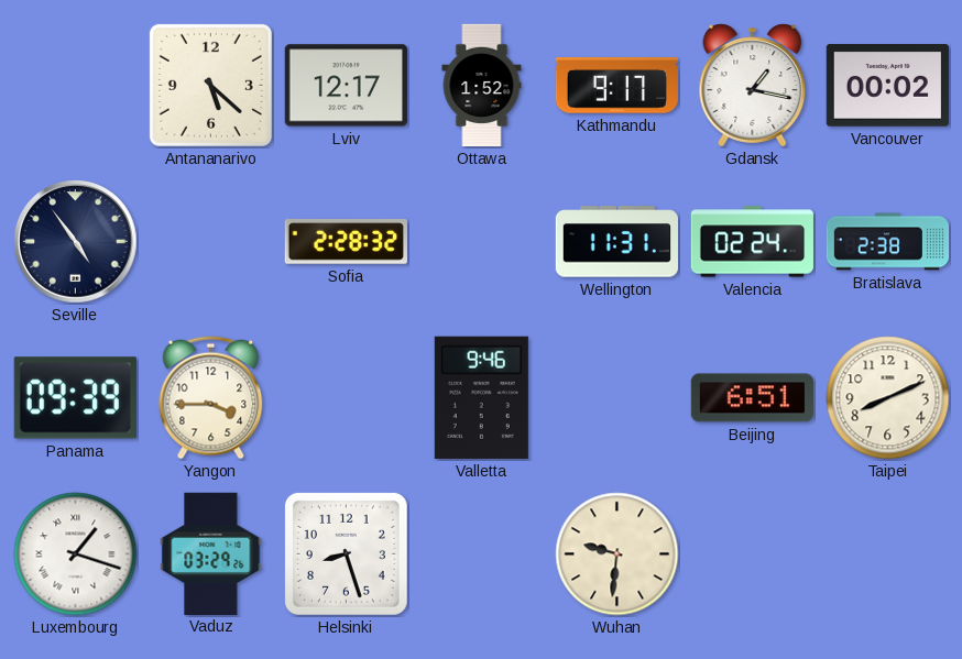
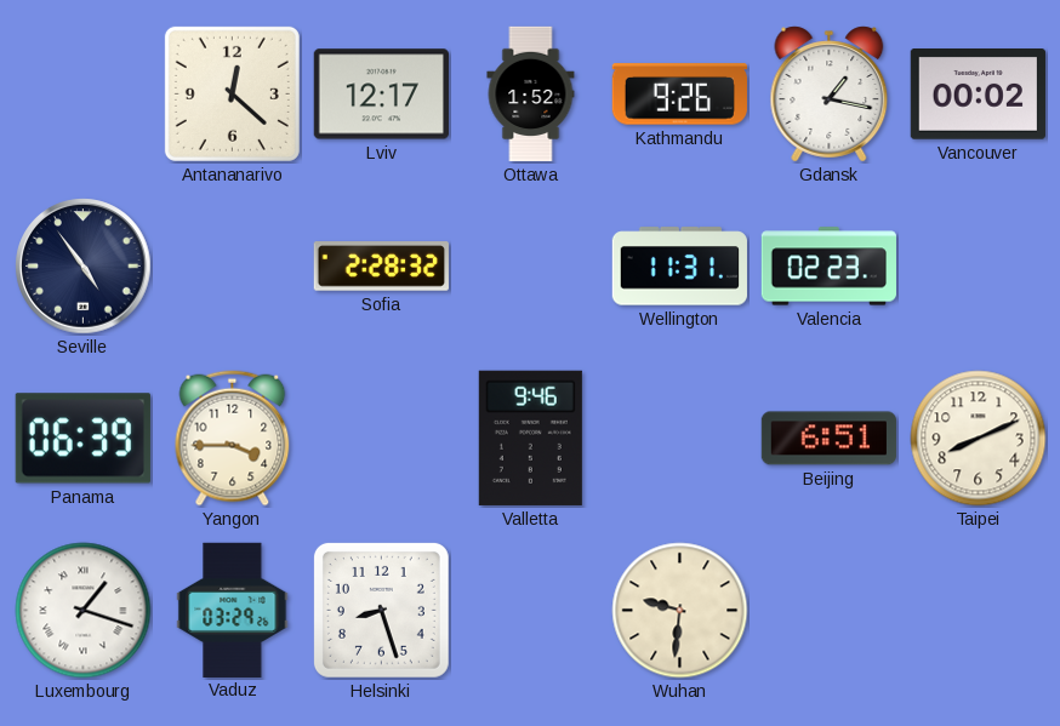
Antananarivo: 5:22 -> 12:22
Kathmandu: 9:17 -> 9:26
Valencia: 02:24 -> 02:23
Bratislava: 2:38 -> none
Panama: 09:39 -> 06:39
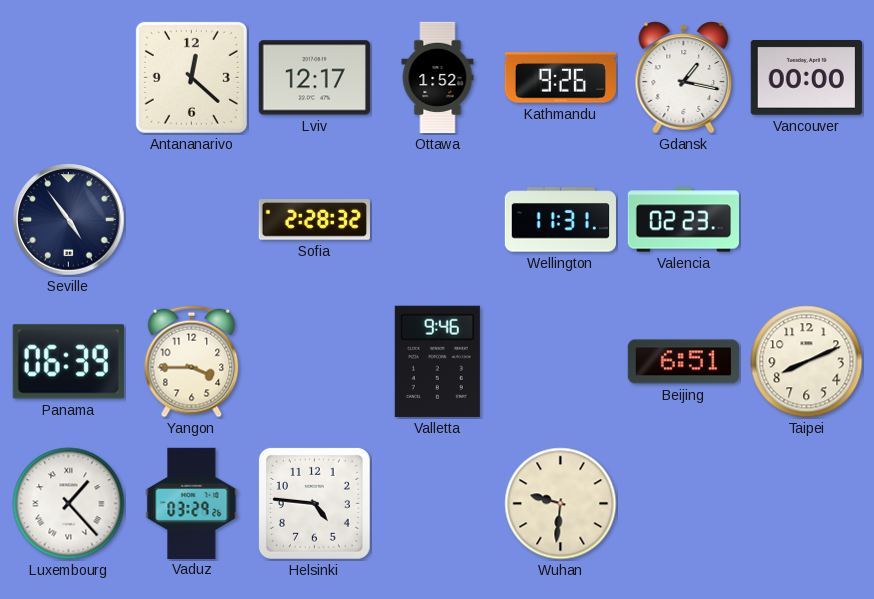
Vancouver: 00:02 -> 00:00
Luxembourg: 1:18 -> 1:23
Helsinki: 8:27 -> 4:46
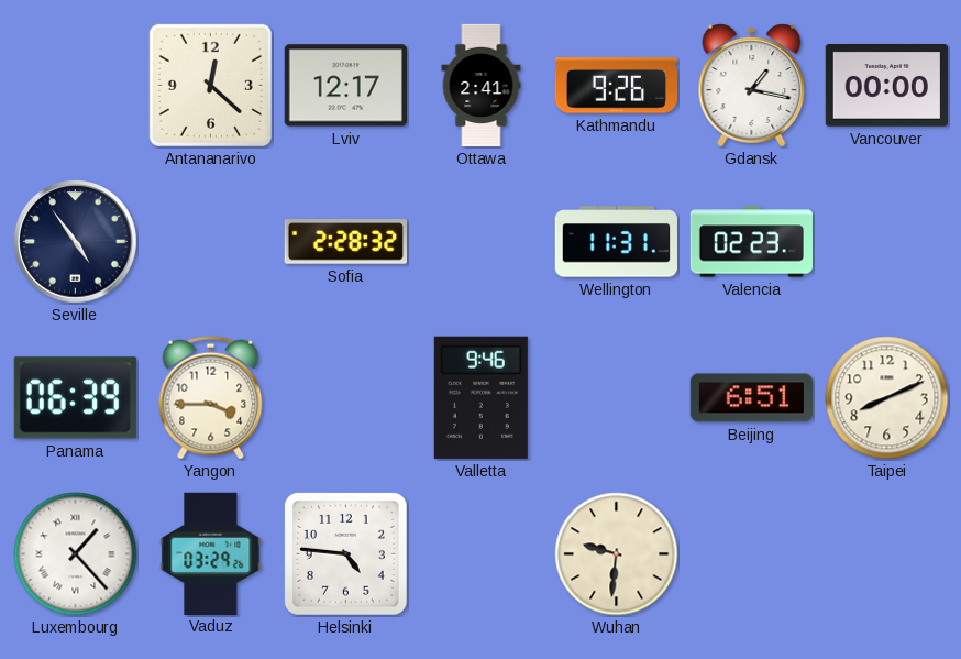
Ottawa: 1:52 -> 2:41
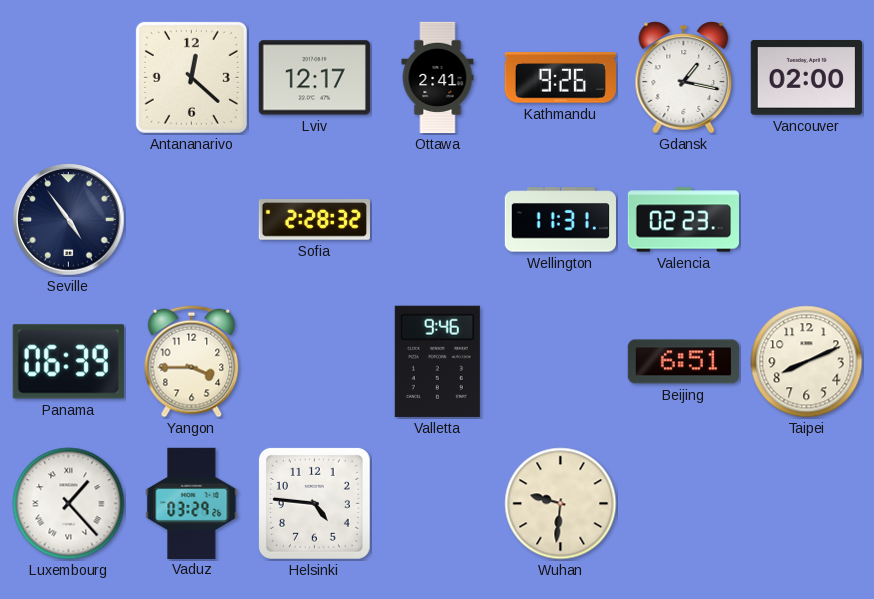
Vancouver: 00:00 -> 02:00
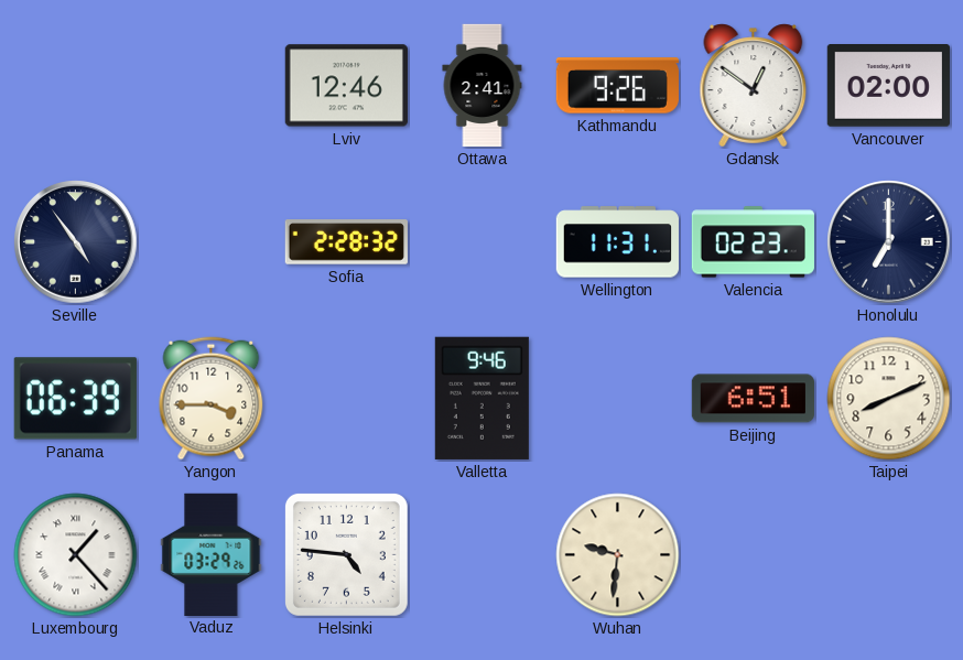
Antananarivo: 12:22 -> none
Lviv: 12:17 -> 12:46
Gdansk: 1:17 -> 12:51
Honolulu: none -> 7:00
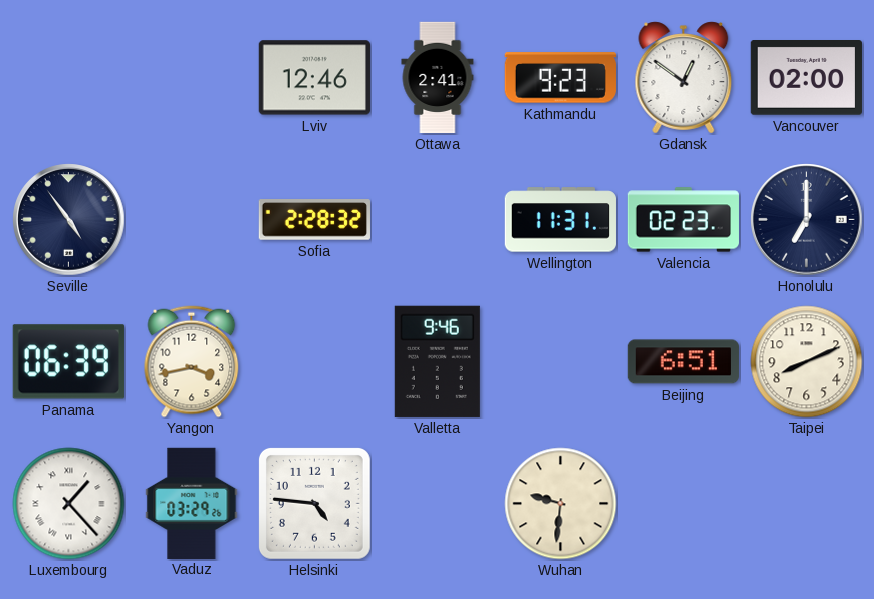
Kathmandu: 9:26 -> 9:23
Yangon: 3:45 -> 3:43
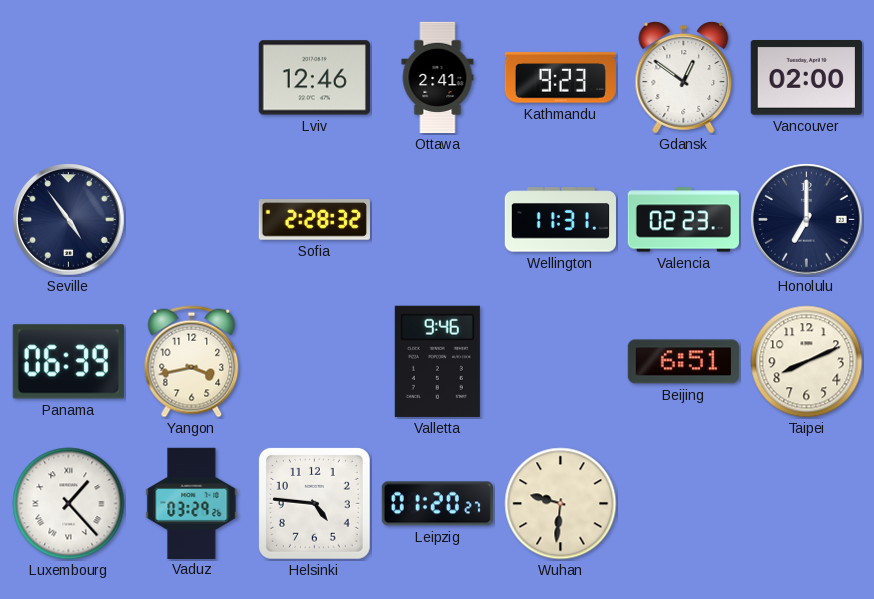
Leipzig: none -> 01:20
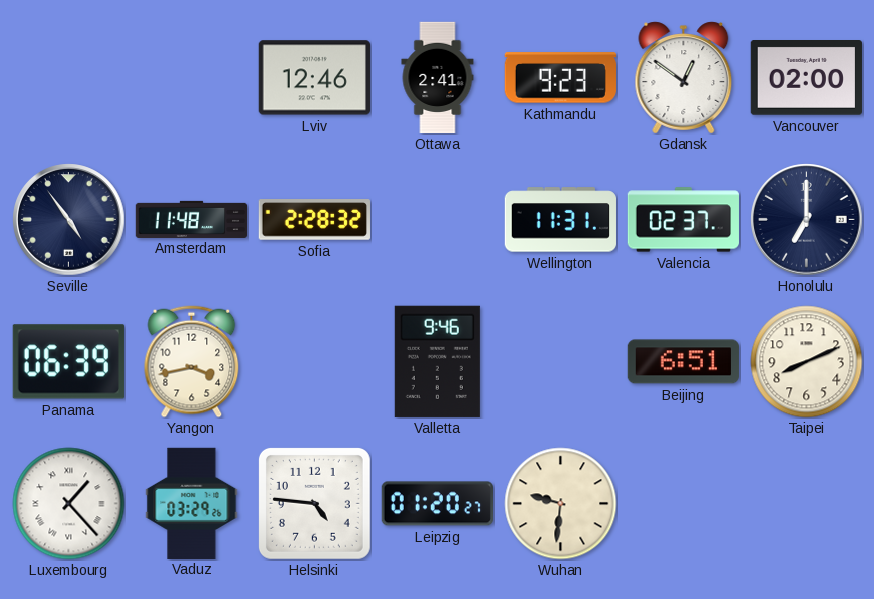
Amsterdam: none -> 11:48
Valencia: 02:23 -> 02:37
